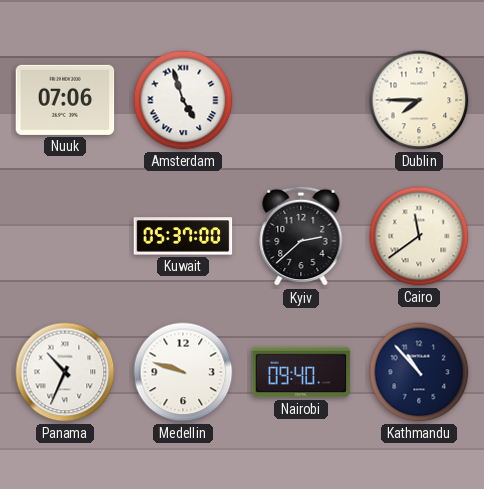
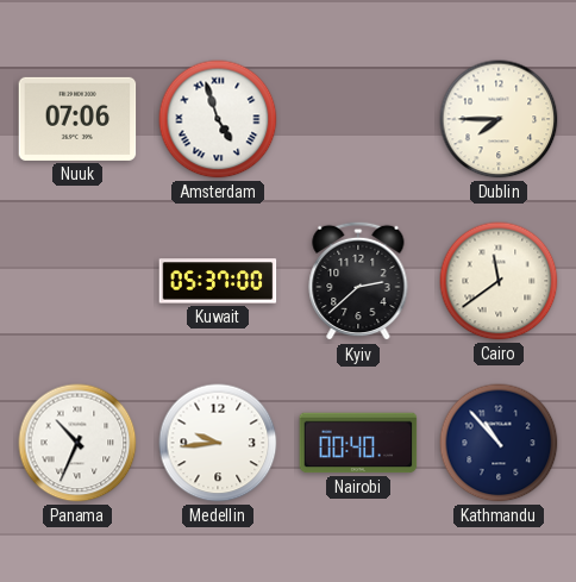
Medellin: 9:48 -> 9:44
Nairobi: 09:40 -> 00:40
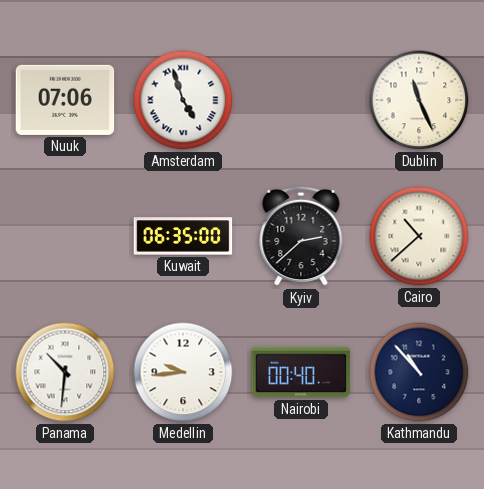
Dublin: 7:45 -> 11:26
Kuwait: 05:37 -> 06:35
Cairo: 11:39 -> 10:38
Panama: 10:34 -> 10:31
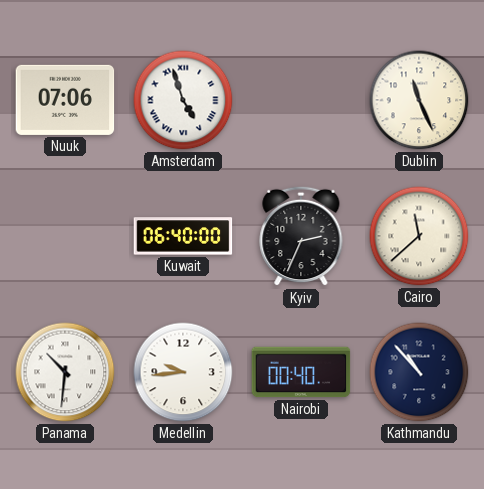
Kuwait: 06:35 -> 06:40
Kyiv: 2:38 -> 2:34
Cairo: 10:38 -> 11:38
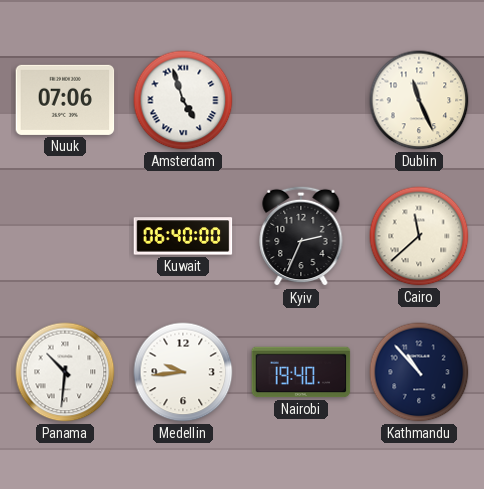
Nairobi: 00:40 -> 19:40
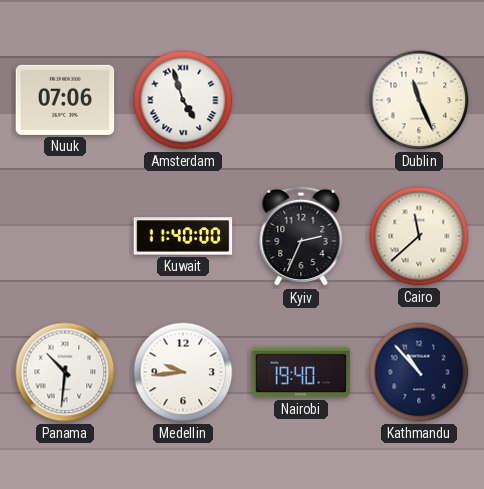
Kuwait: 06:40 -> 11:40
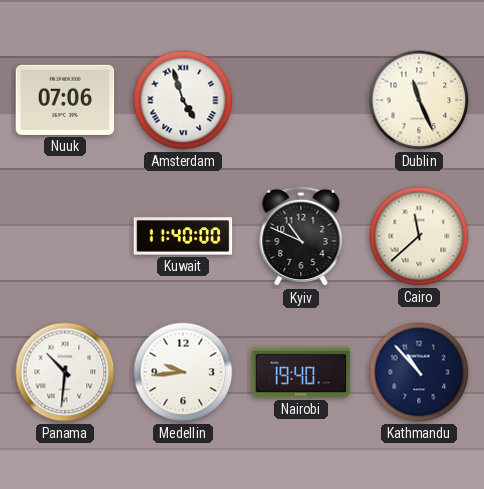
Kyiv: 2:34 -> 10:49
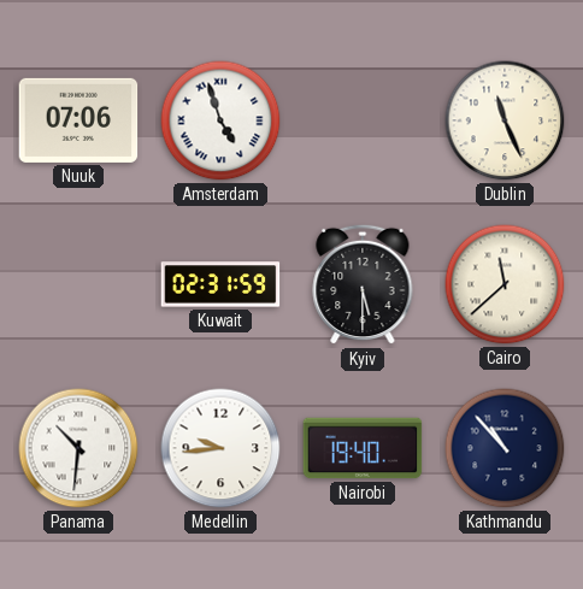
Kuwait: 11:40 -> 02:31
Kyiv: 10:49 -> 5:30
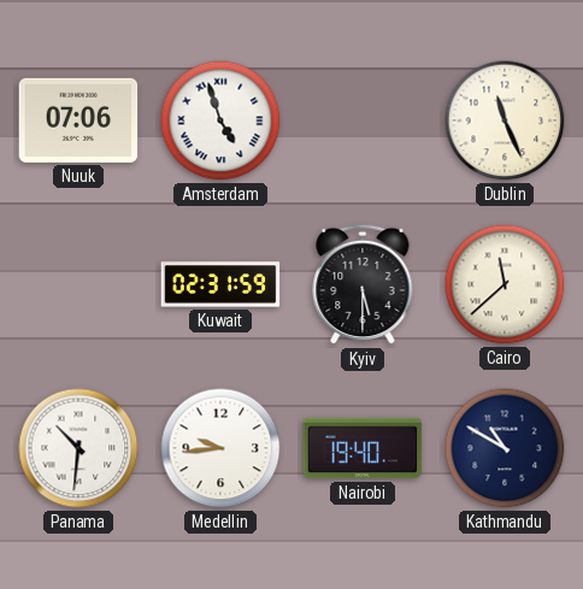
Kathmandu: 10:53 -> 10:50
